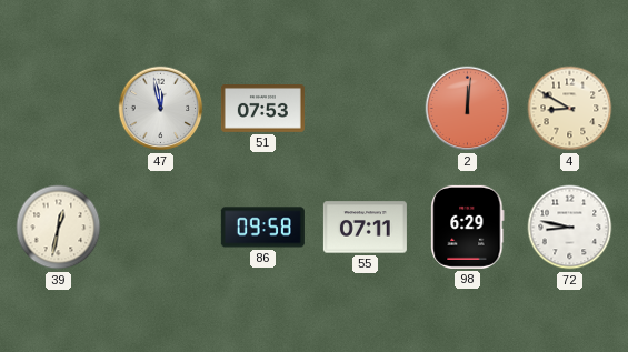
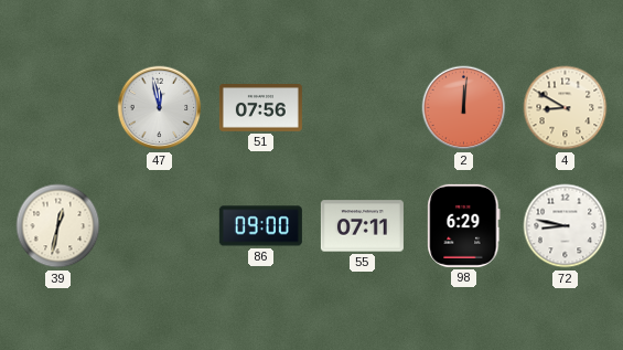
51: 07:53 -> 07:56
86: 09:58 -> 09:00
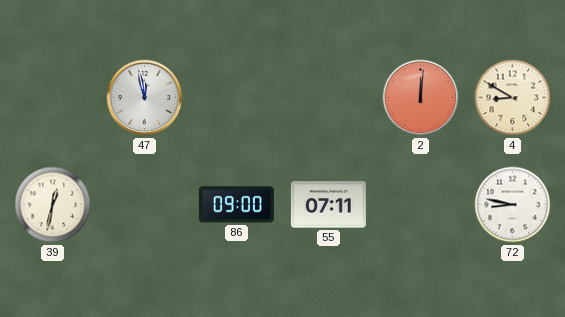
51: 07:56 -> none
98: 6:29 -> none
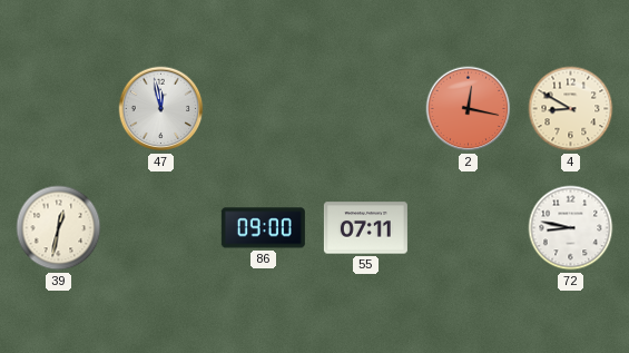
2: 12:01 -> 12:17
